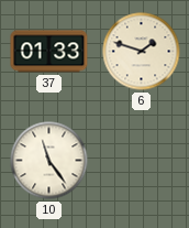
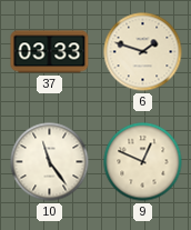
37: 01:33 -> 03:33
9: none -> 12:49
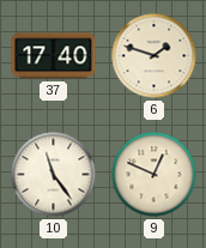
37: 03:33 -> 17:40
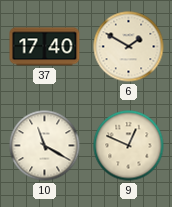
6: 1:48 -> 1:50
10: 11:24 -> 11:20
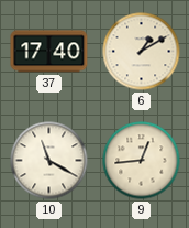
6: 1:50 -> 1:10
9: 12:49 -> 12:44
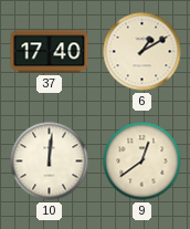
10: 11:20 -> 12:01
9: 12:44 -> 12:39
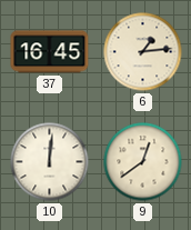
37: 17:40 -> 16:45
6: 1:10 -> 1:14
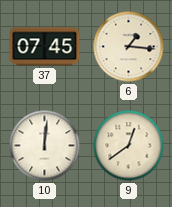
37: 16:45 -> 07:45
6: 1:14 -> 1:16
